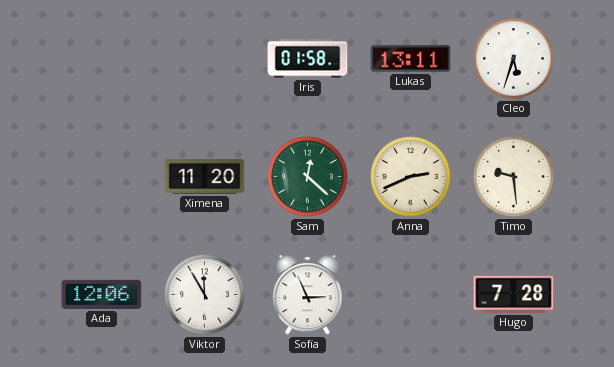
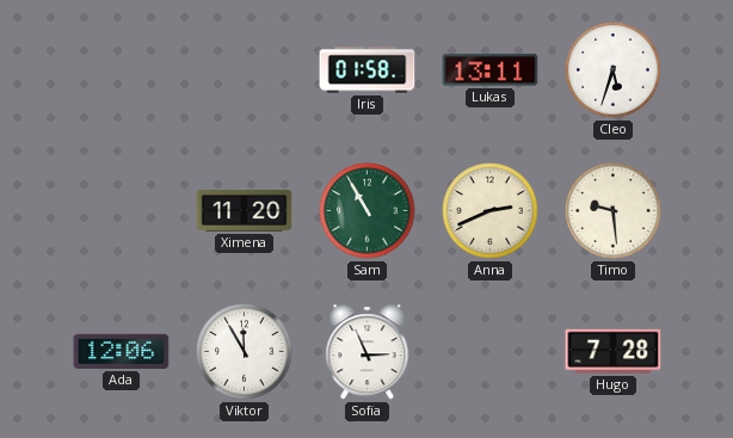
Sam: 12:22 -> 10:55
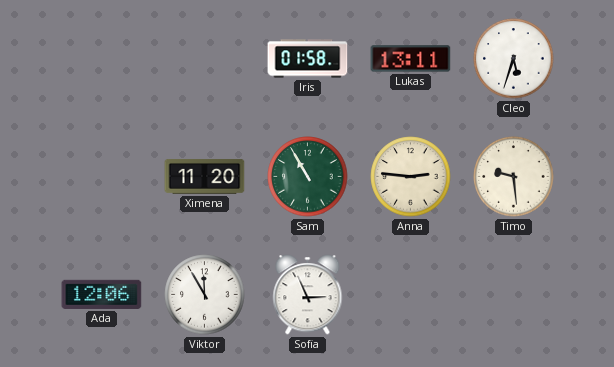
Anna: 2:41 -> 2:46
Hugo: 7:28 -> none
